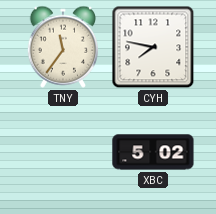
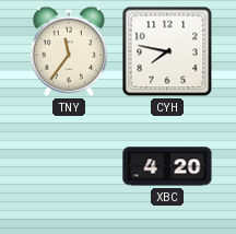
XBC: 5:02 -> 4:20
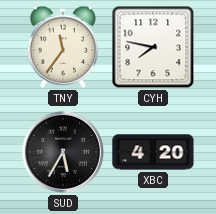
SUD: none -> 5:35
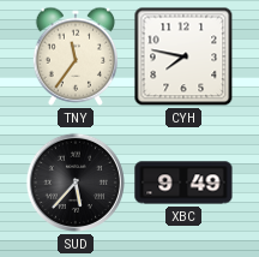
SUD: 5:35 -> 5:37
XBC: 4:20 -> 9:49
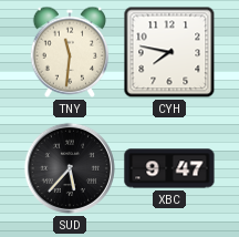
TNY: 11:36 -> 11:31
XBC: 9:49 -> 9:47
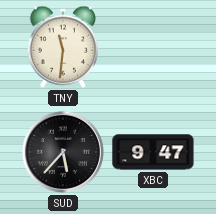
CYH: 7:47 -> none
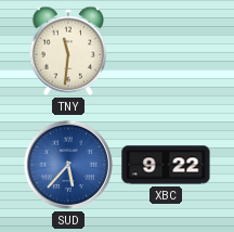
SUD dial: black -> blue
XBC: 9:47 -> 9:22
